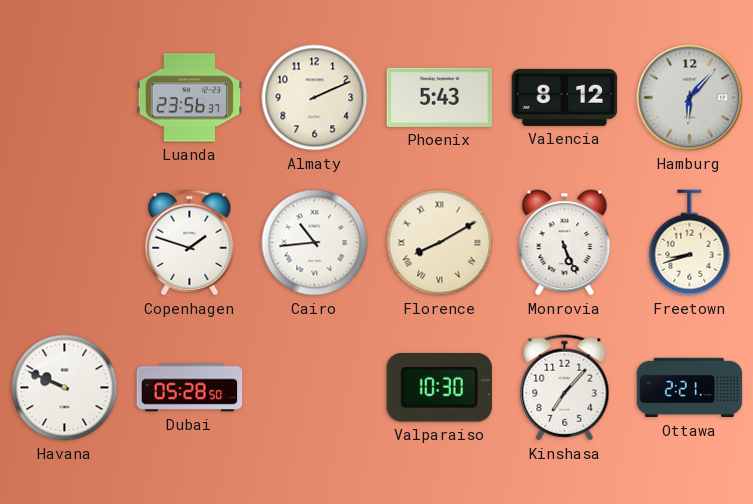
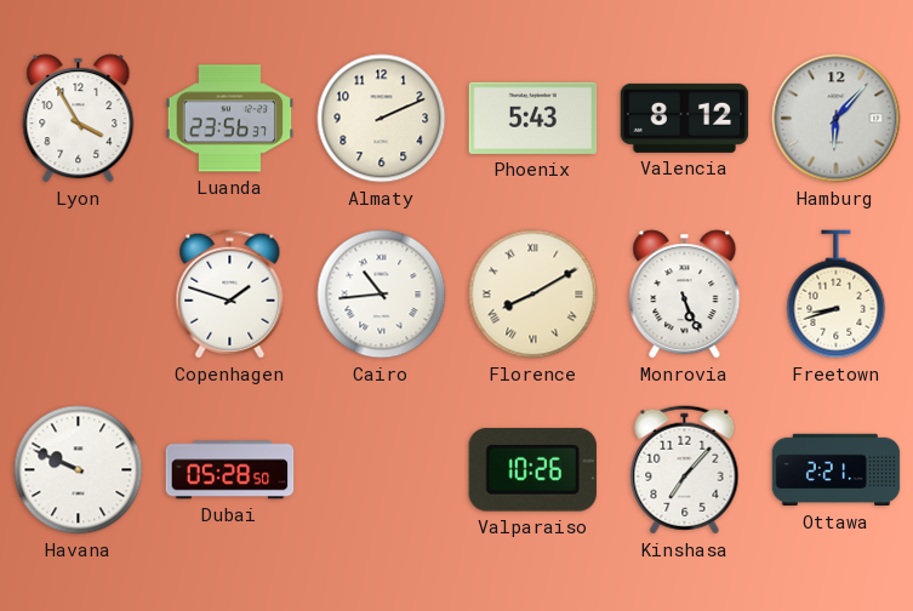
Lyon: none -> 3:55
Valparaiso: 10:30 -> 10:26
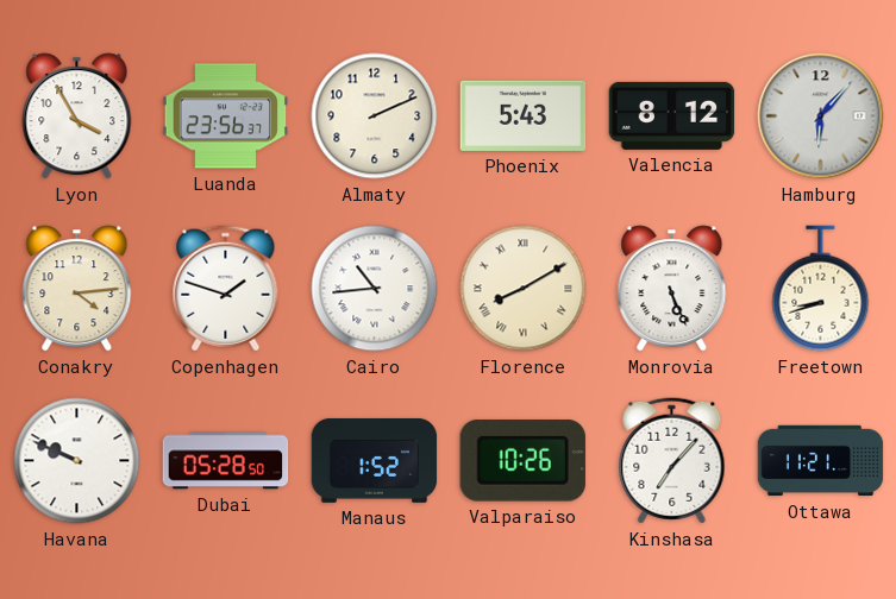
Conakry: none -> 4:14
Manaus: none -> 1:52
Ottawa: 2:21 -> 11:21
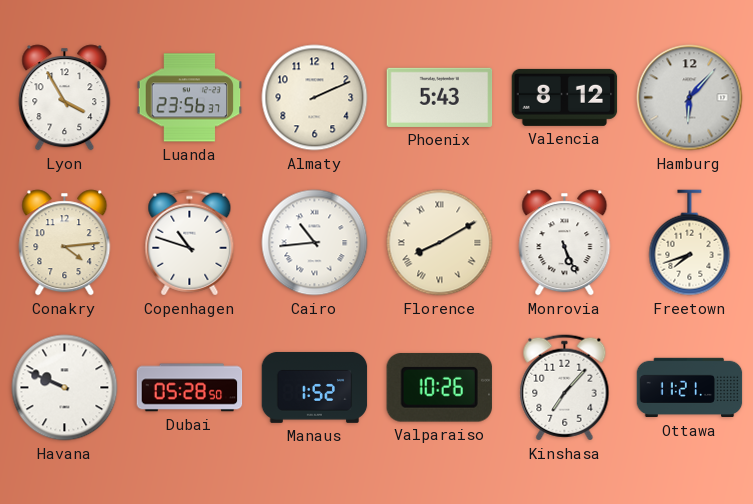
Copenhagen: 1:48 -> 10:48
Freetown: 8:42 -> 7:42
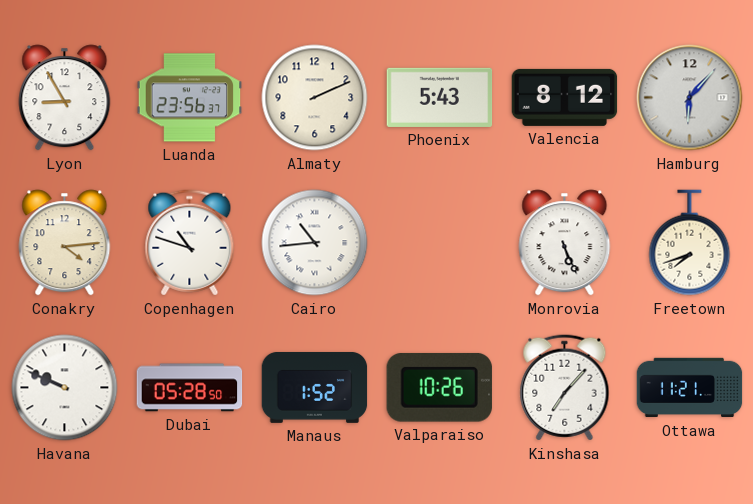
Lyon: 3:55 -> 8:55
Florence: 8:10 -> none
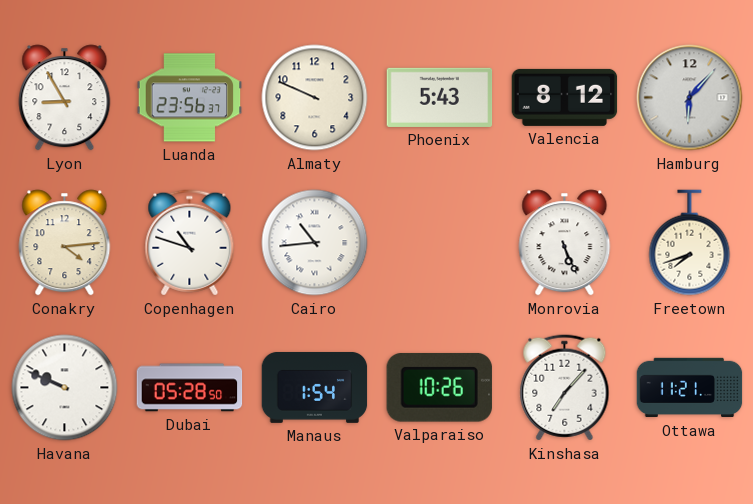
Almaty: 2:11 -> 9:49
Manaus: 1:52 -> 1:54
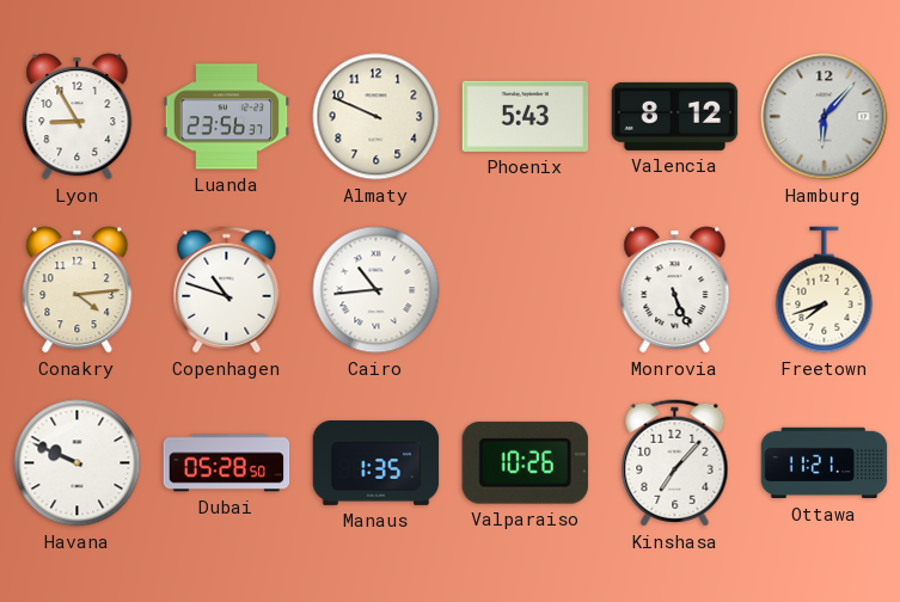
Manaus: 1:54 -> 1:35
